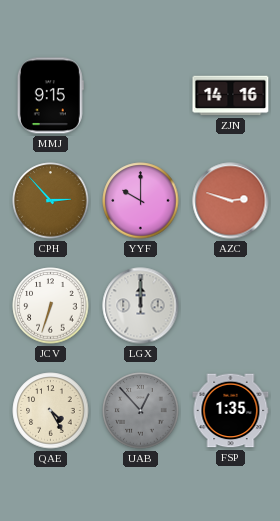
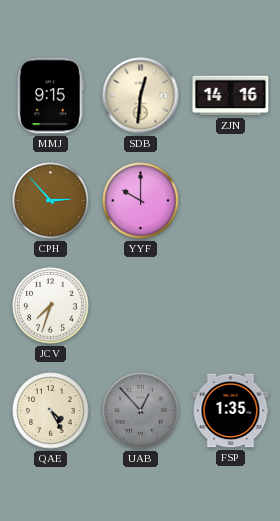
SDB: none -> 12:31
AZC: 2:48 -> none
JCV: 6:33 -> 7:33
LGX: 12:00 -> none
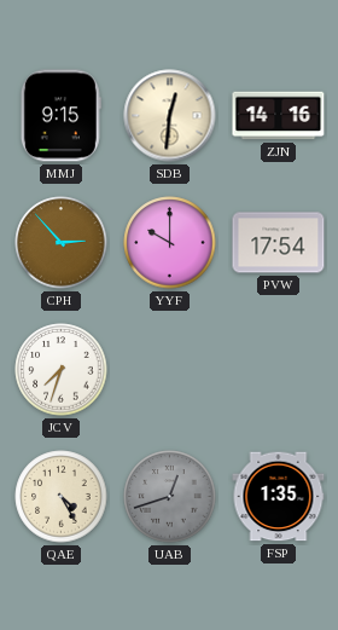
PVW: none -> 17:54
UAB: 12:53 -> 12:42
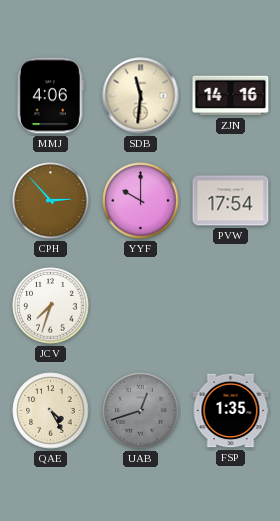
MMJ: 9:15 -> 4:06
SDB: 12:31 -> 11:31
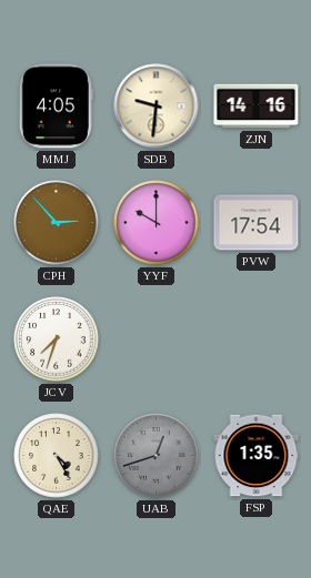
MMJ: 4:06 -> 4:05
SDB: 11:31 -> 9:31
